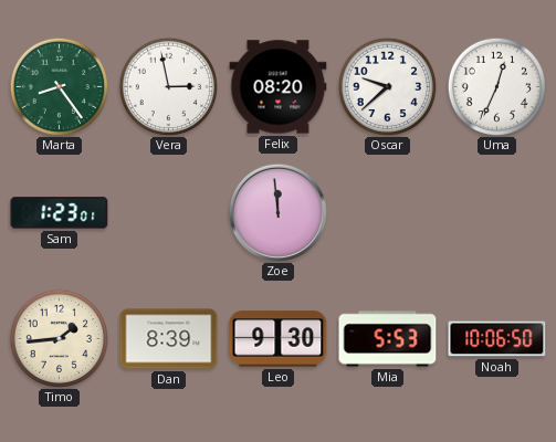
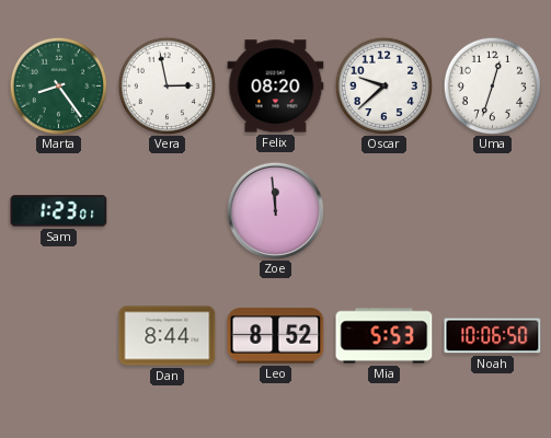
Uma: 12:34 -> 12:33
Timo: 1:44 -> none
Dan: 8:39 -> 8:44
Leo: 9:30 -> 8:52
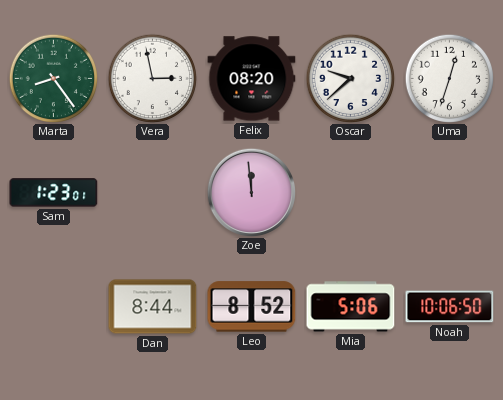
Mia: 5:53 -> 5:06
